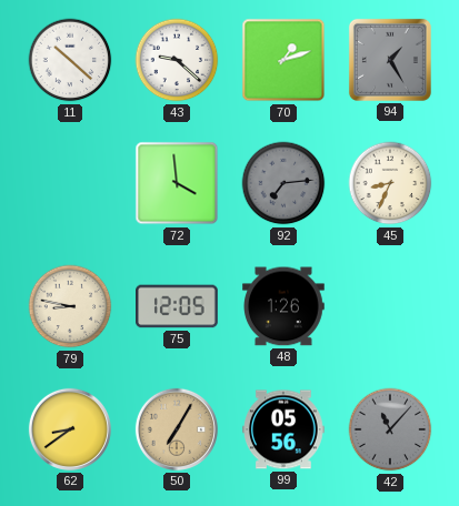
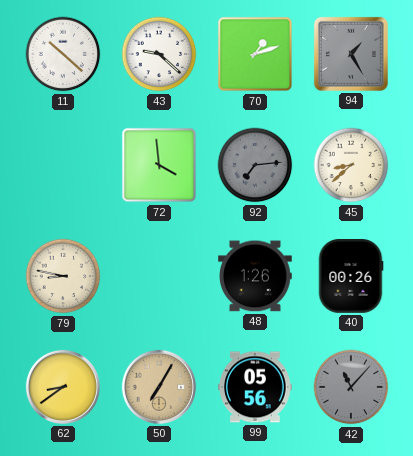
45: 8:34 -> 8:38
75: 12:05 -> none
40: none -> 00:26
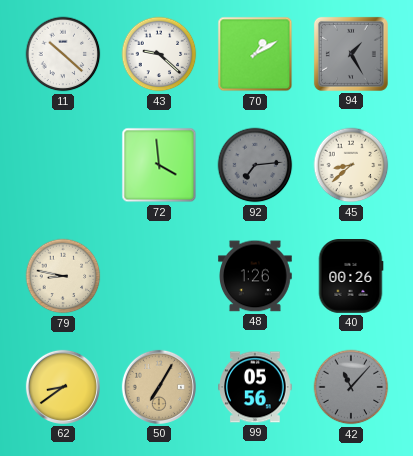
70: 1:12 -> 1:10
